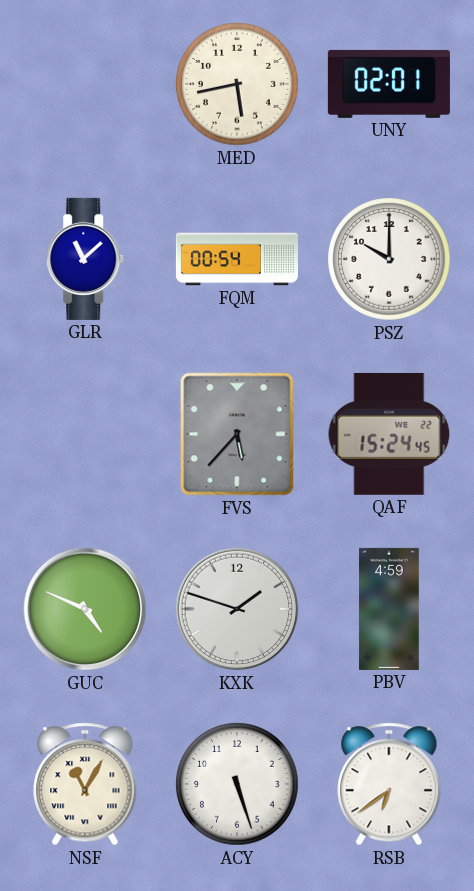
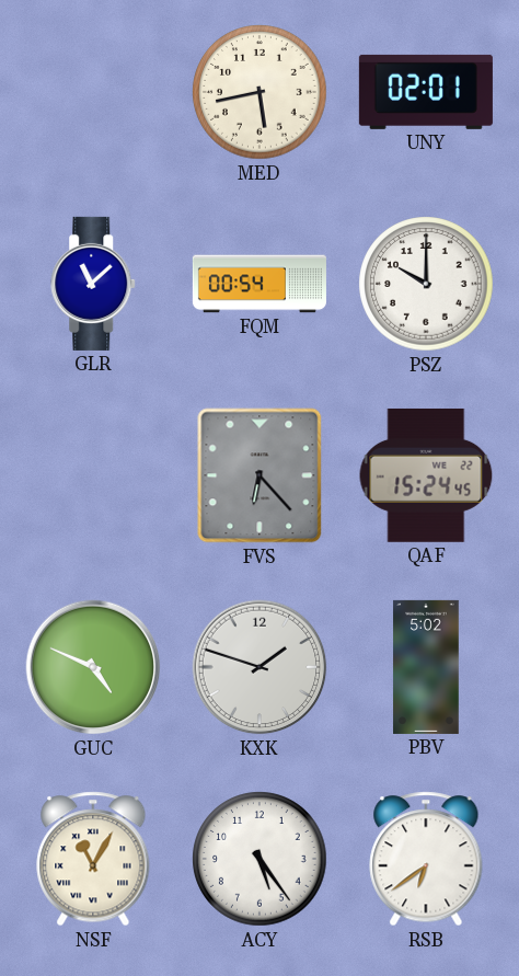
FVS: 5:37 -> 6:23
PBV: 4:59 -> 5:02
ACY: 5:27 -> 5:24
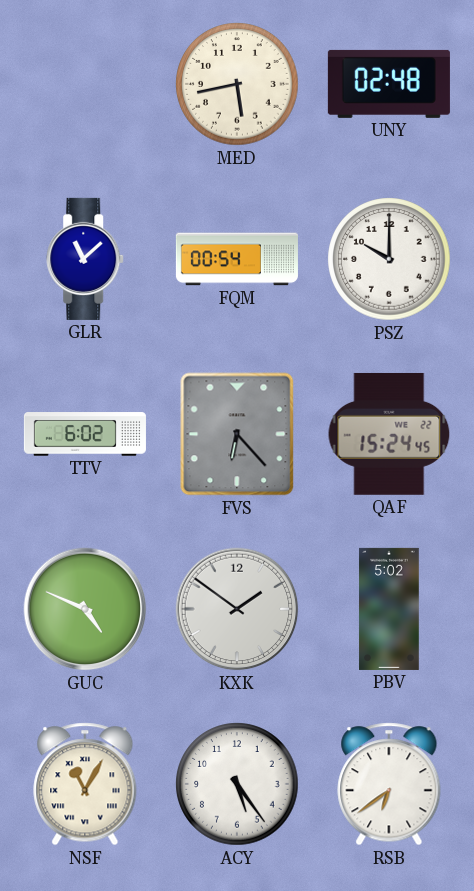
UNY: 02:01 -> 02:48
TTV: none -> 6:02
KXK: 1:48 -> 1:51
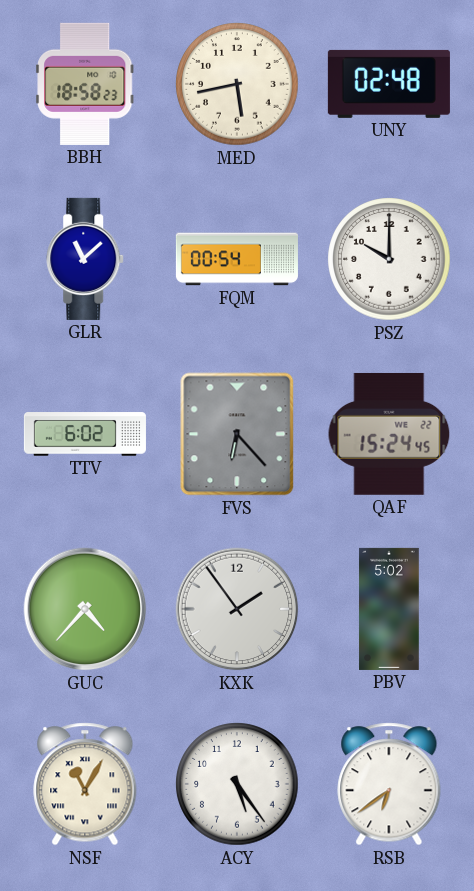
BBH: none -> 18:58
GUC: 4:49 -> 4:37
KXK: 1:51 -> 1:54
